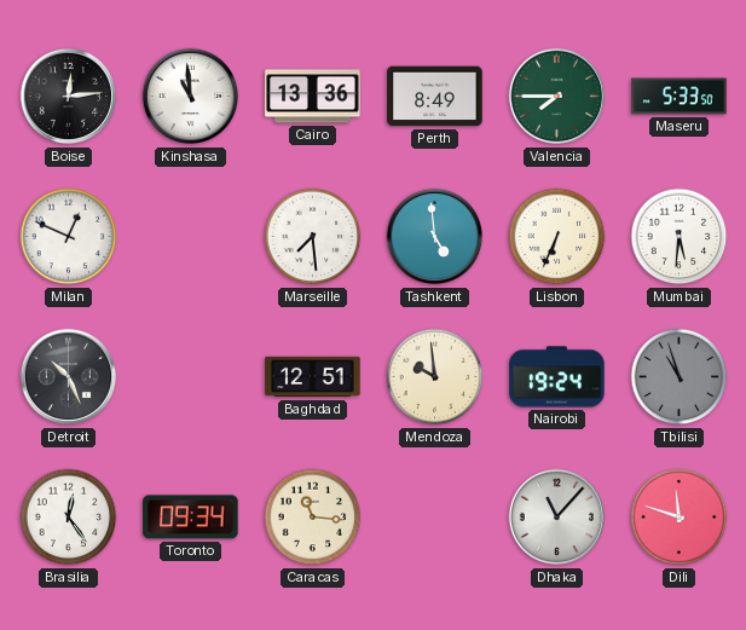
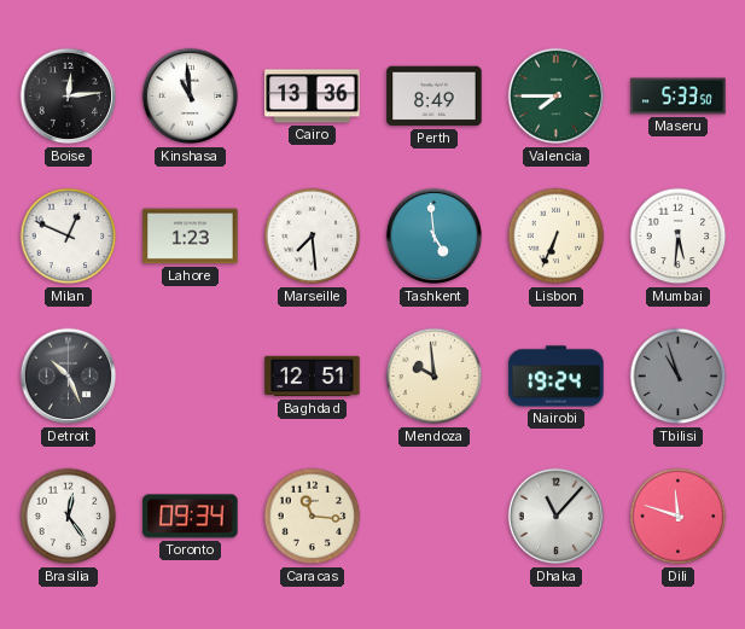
Lahore: none -> 1:23
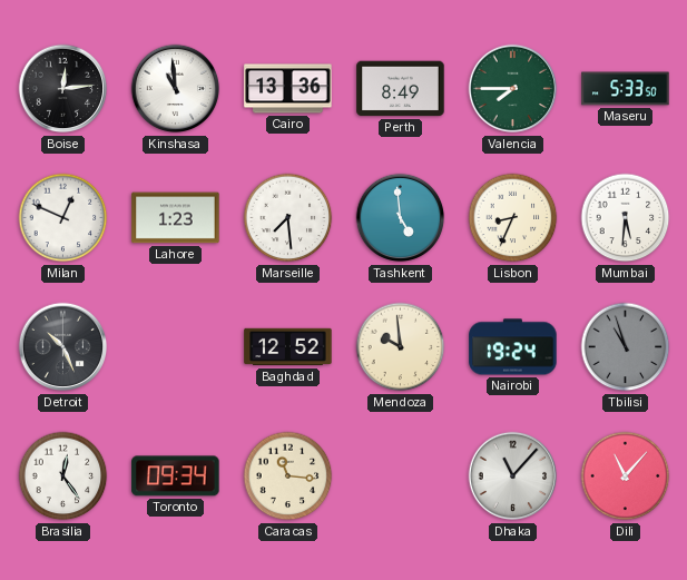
Lisbon: 6:34 -> 8:34
Baghdad: 12:51 -> 12:52
Dili: 11:48 -> 11:07
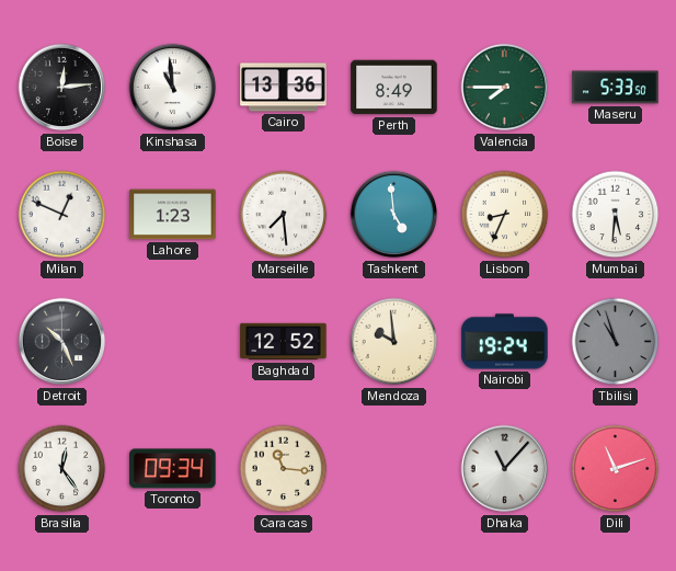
Dili: 11:07 -> 11:12
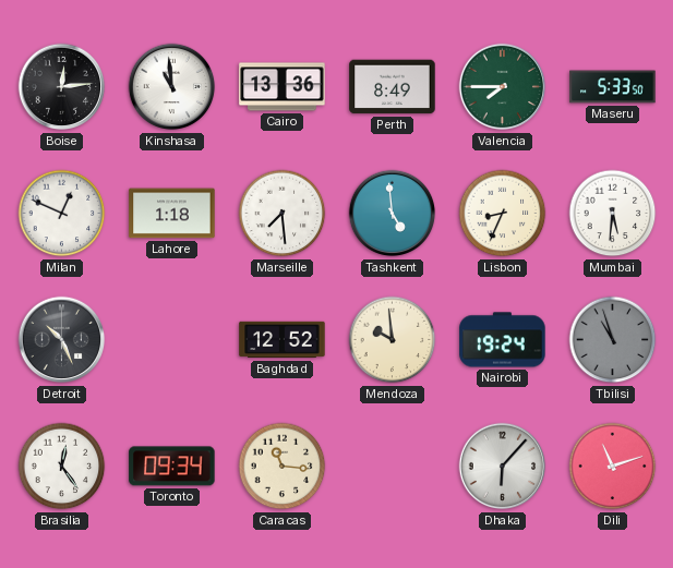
Lahore: 1:23 -> 1:18
Dhaka: 11:07 -> 6:07
